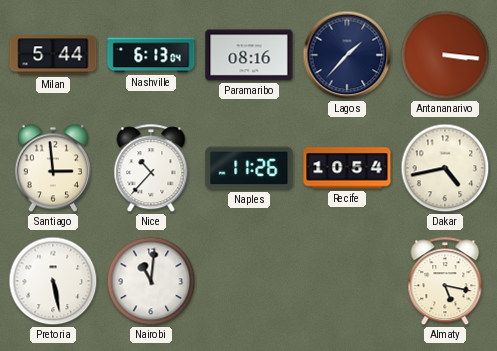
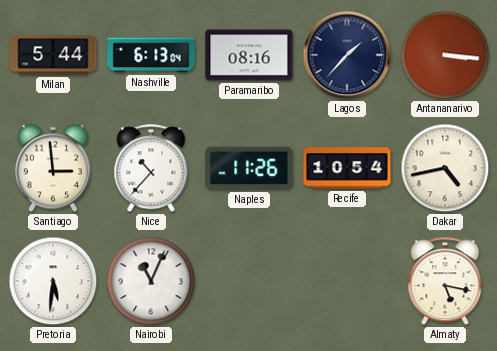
Pretoria: 5:28 -> 5:31
Nairobi: 11:01 -> 11:04
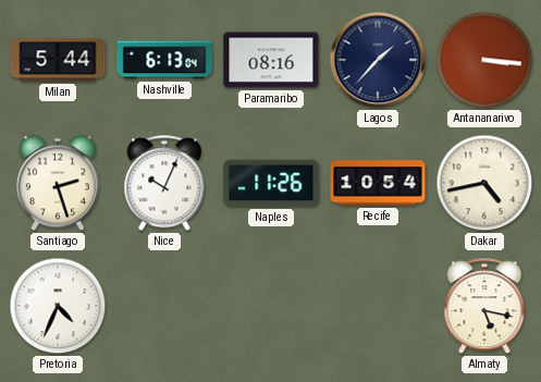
Santiago: 2:59 -> 2:27
Nice: 10:37 -> 10:04
Pretoria: 5:31 -> 4:34
Nairobi: 11:04 -> none
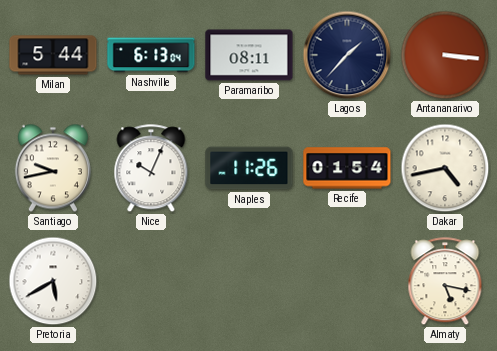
Paramaribo: 08:16 -> 08:11
Santiago: 2:27 -> 9:43
Recife: 10:54 -> 01:54
Pretoria: 4:34 -> 5:40
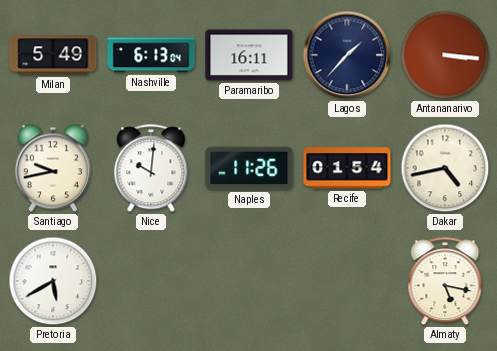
Milan: 5:44 -> 5:49
Paramaribo: 08:11 -> 16:11
Nice: 10:04 -> 10:01
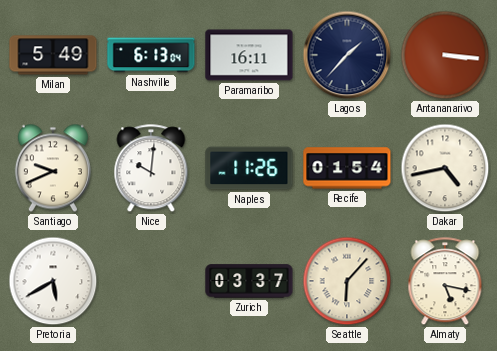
Santiago: 9:43 -> 9:41
Zurich: none -> 03:37
Seattle: none -> 6:07
